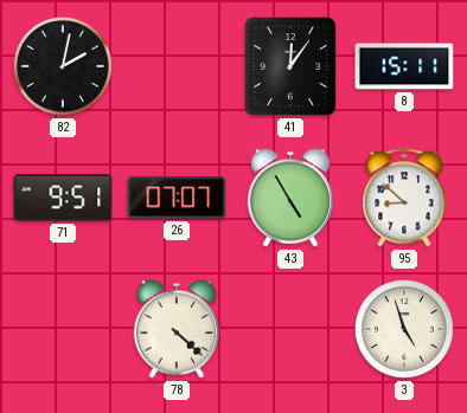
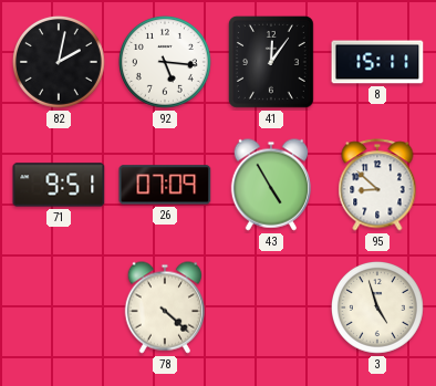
92: none -> 5:16
26: 07:07 -> 07:09
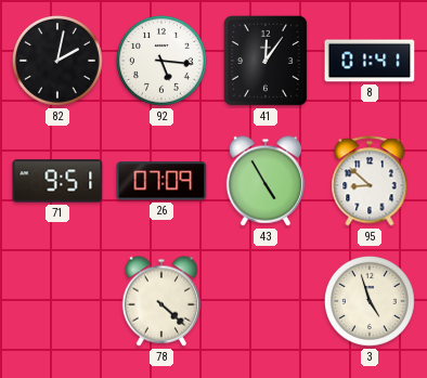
8: 15:11 -> 01:41
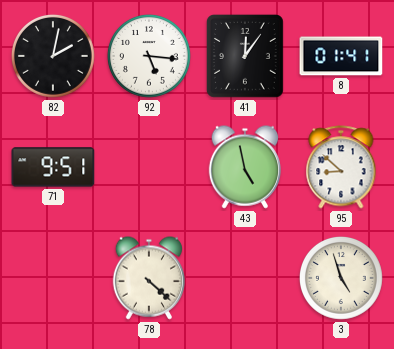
26: 07:09 -> none
43: 4:55 -> 4:58
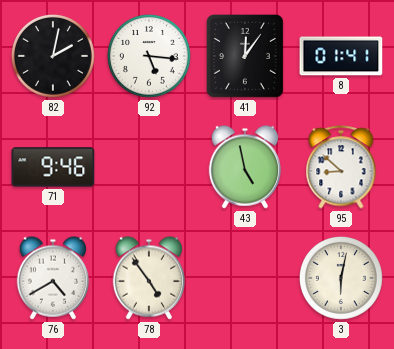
71: 9:51 -> 9:46
76: none -> 4:40
78: 4:22 -> 4:54
3: 4:57 -> 6:02
